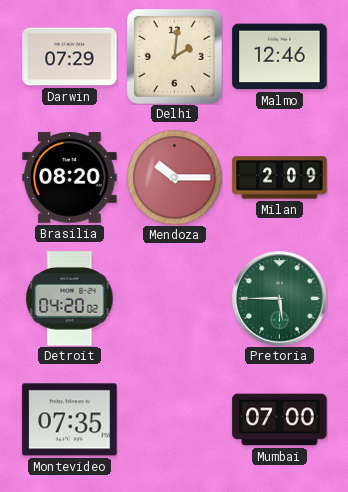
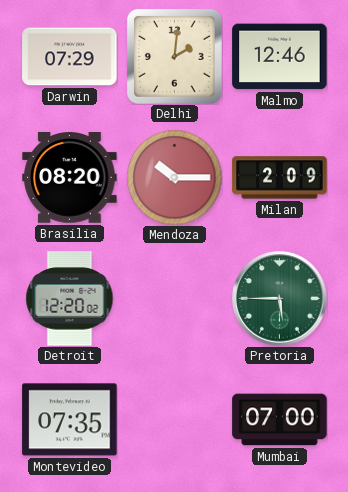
Detroit: 04:20 -> 12:20
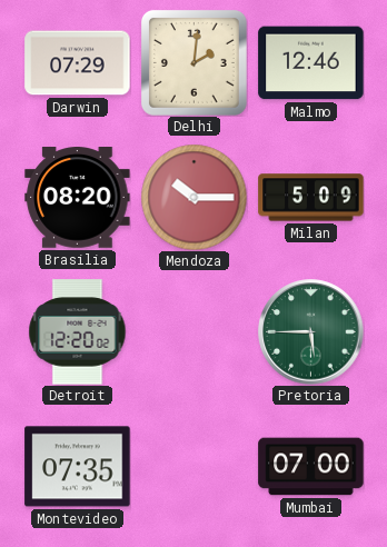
Milan: 2:09 -> 5:09
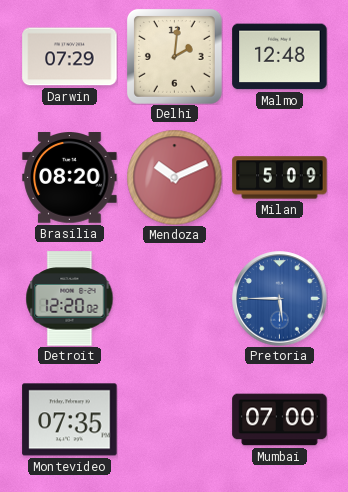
Malmo: 12:46 -> 12:48
Mendoza: 10:15 -> 10:11
Pretoria dial: green -> blue
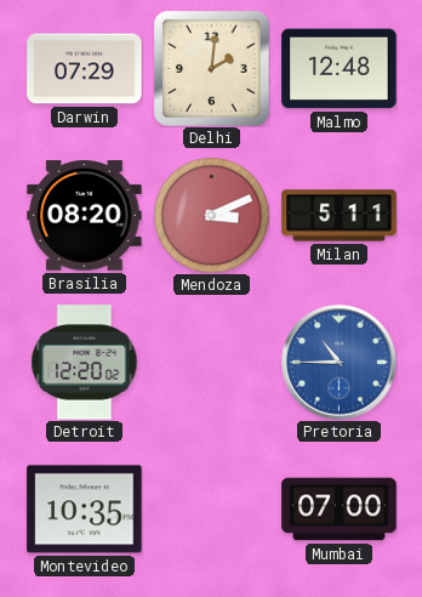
Mendoza: 10:11 -> 3:11
Milan: 5:09 -> 5:11
Pretoria: 5:45 -> 10:45
Montevideo: 07:35 -> 10:35
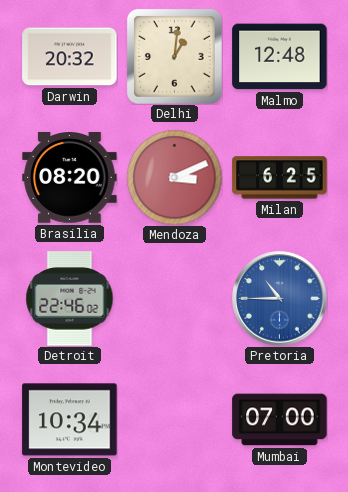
Darwin: 07:29 -> 20:32
Delhi: 2:01 -> 1:01
Milan: 5:11 -> 6:25
Detroit: 12:20 -> 22:46
Montevideo: 10:35 -> 10:34
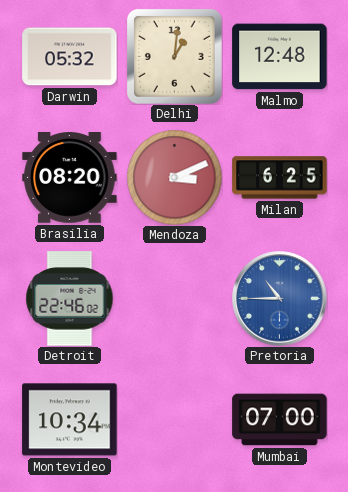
Darwin: 20:32 -> 05:32
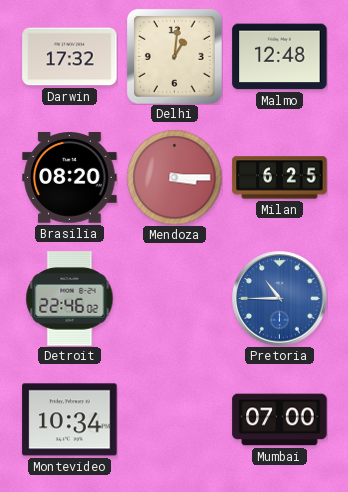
Darwin: 05:32 -> 17:32
Mendoza: 3:11 -> 3:15
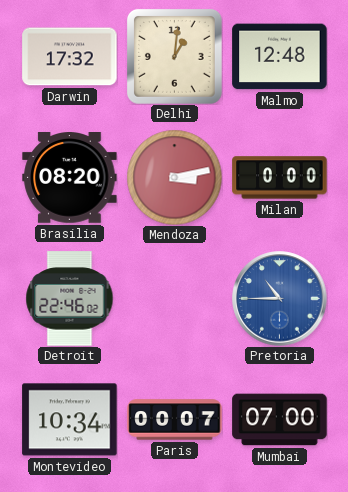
Mendoza: 3:15 -> 3:13
Milan: 6:25 -> 0:00
Paris: none -> 00:07
